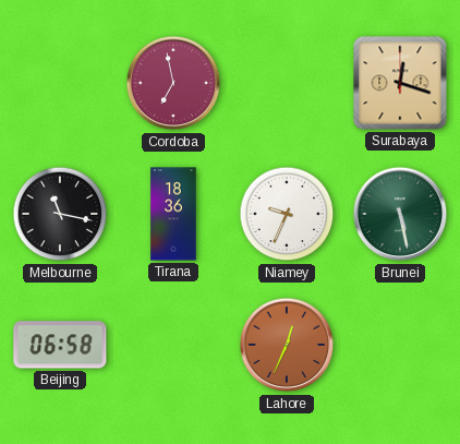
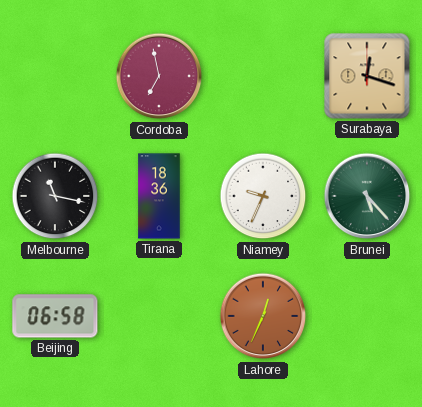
Brunei: 5:28 -> 5:23
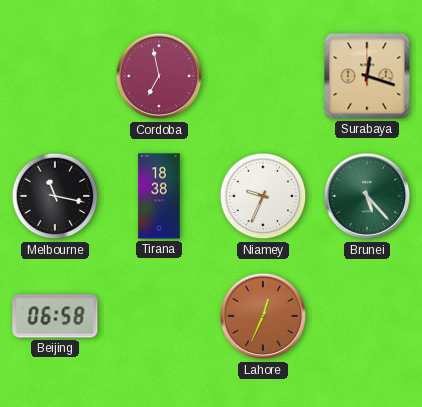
Tirana: 18:36 -> 18:38
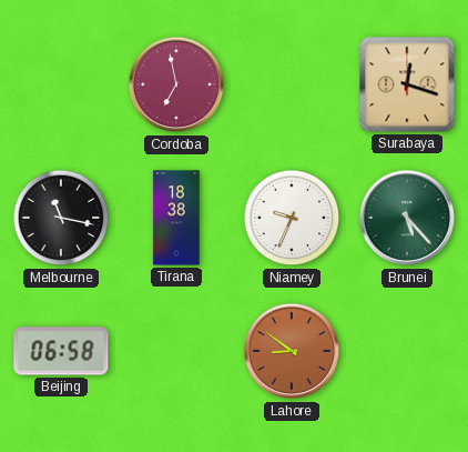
Lahore: 12:34 -> 8:51
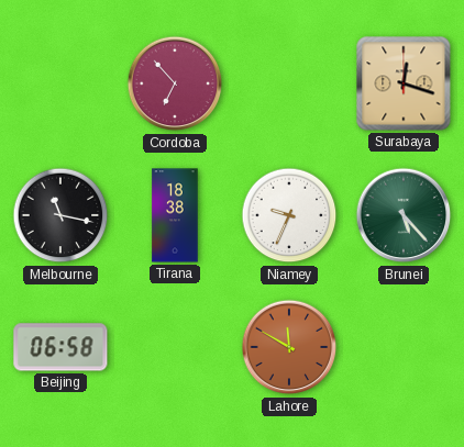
Cordoba: 6:58 -> 6:53
Lahore: 8:51 -> 11:50
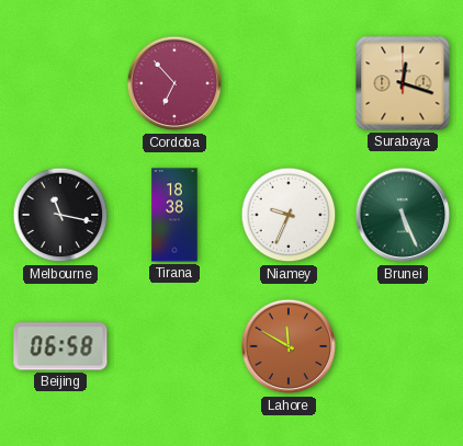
Brunei: 5:23 -> 5:26
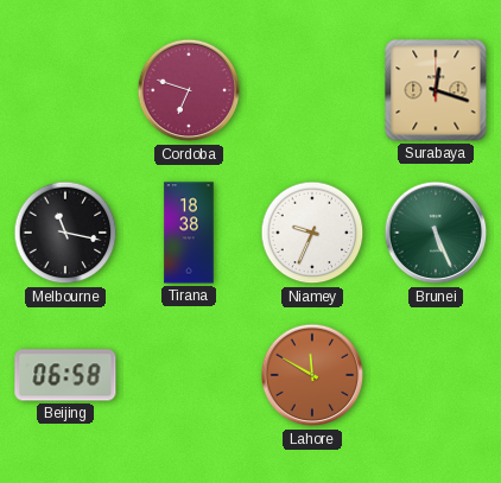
Cordoba: 6:53 -> 6:48
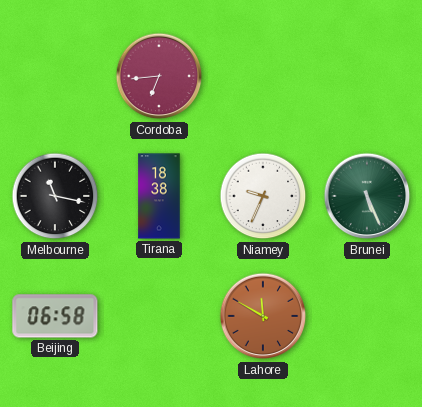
Cordoba: 6:48 -> 6:44
Surabaya: 12:18 -> none
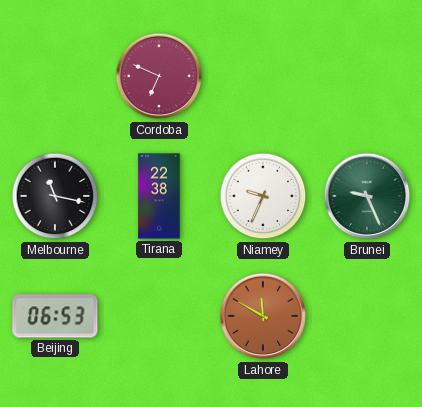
Cordoba: 6:44 -> 6:49
Tirana: 18:38 -> 22:38
Brunei: 5:26 -> 9:26
Beijing: 06:58 -> 06:53
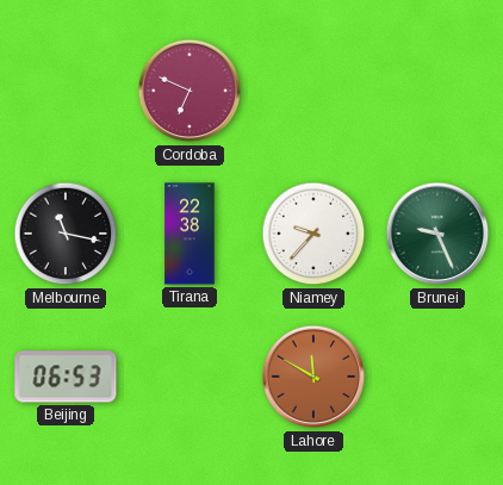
Niamey: 9:34 -> 9:37
